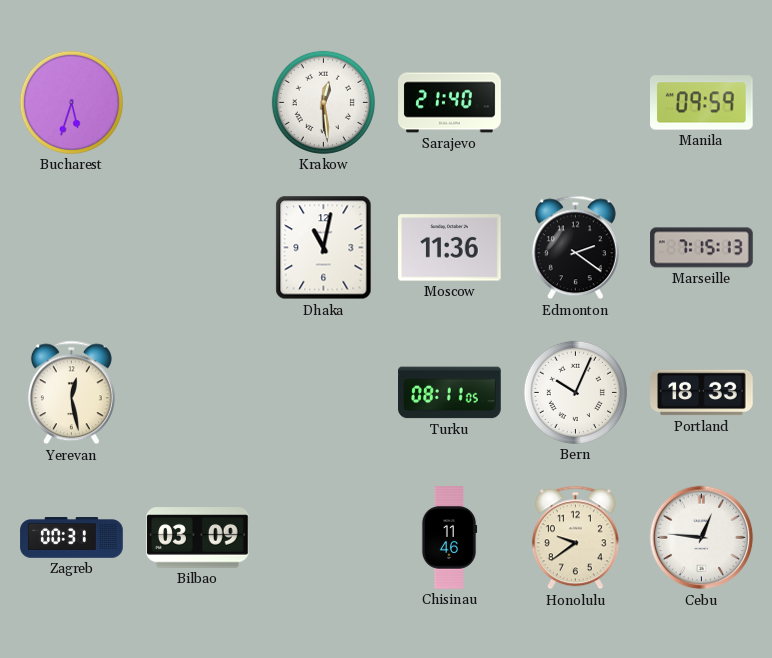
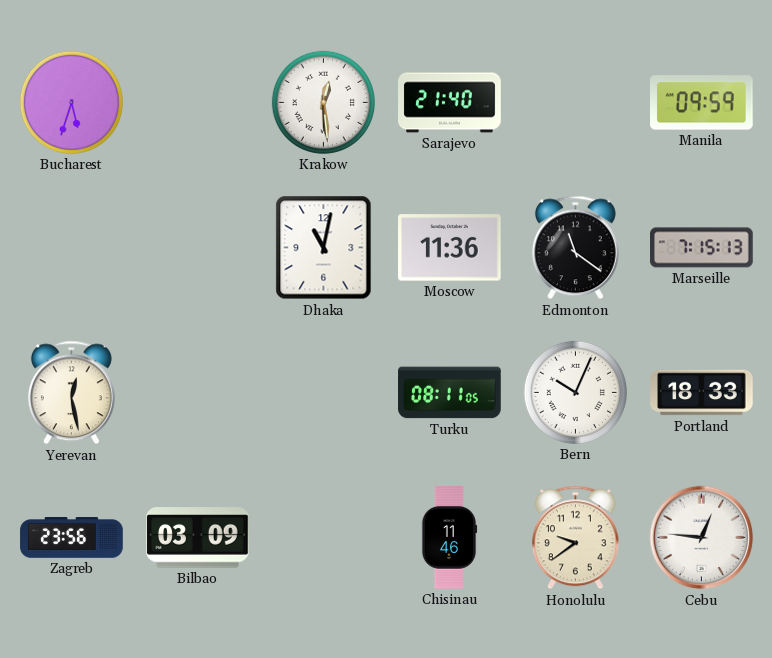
Edmonton: 2:21 -> 11:21
Zagreb: 00:31 -> 23:56
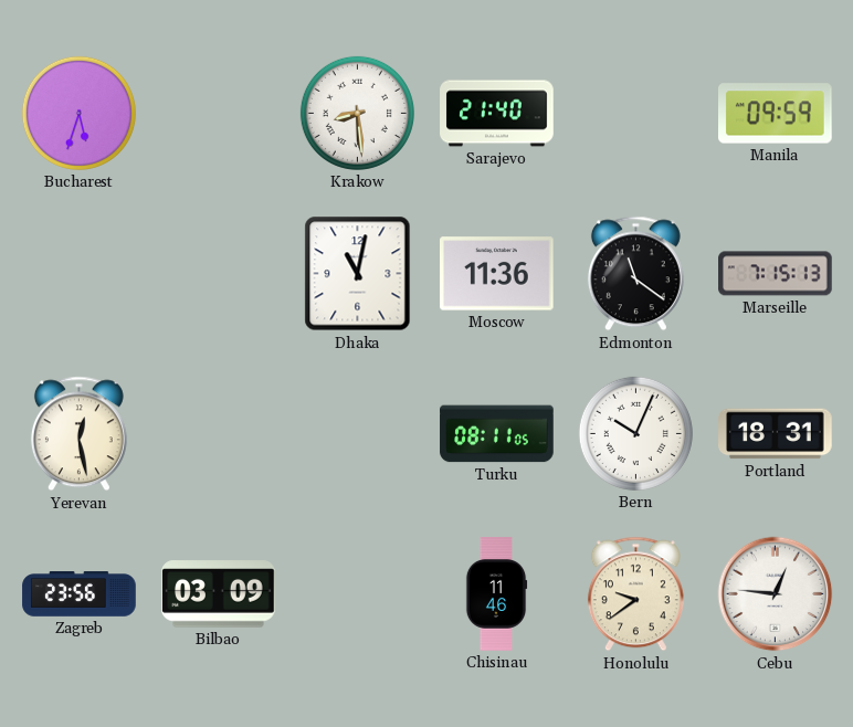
Krakow: 12:29 -> 8:29
Portland: 18:33 -> 18:31
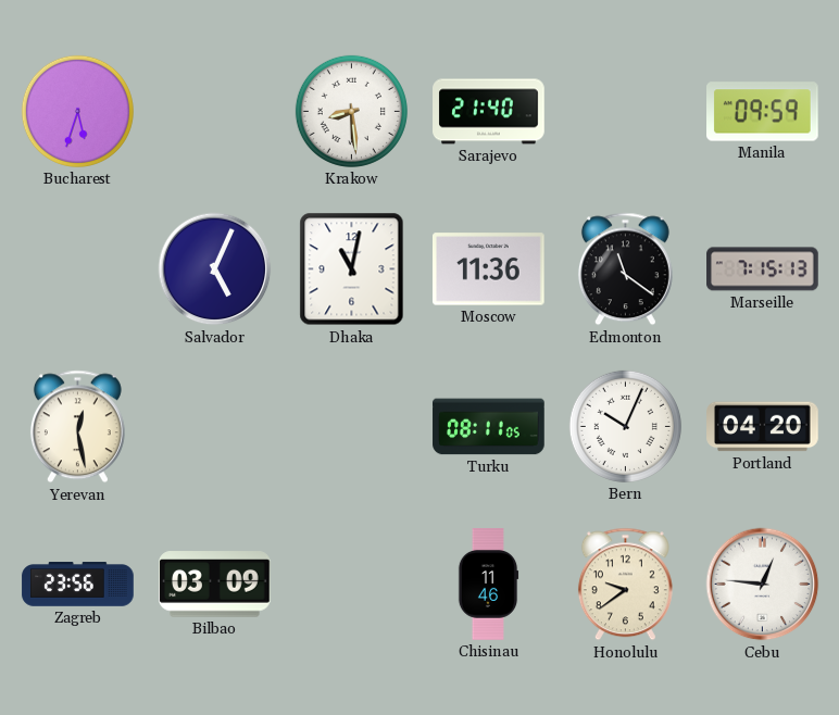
Salvador: none -> 5:04
Portland: 18:31 -> 04:20
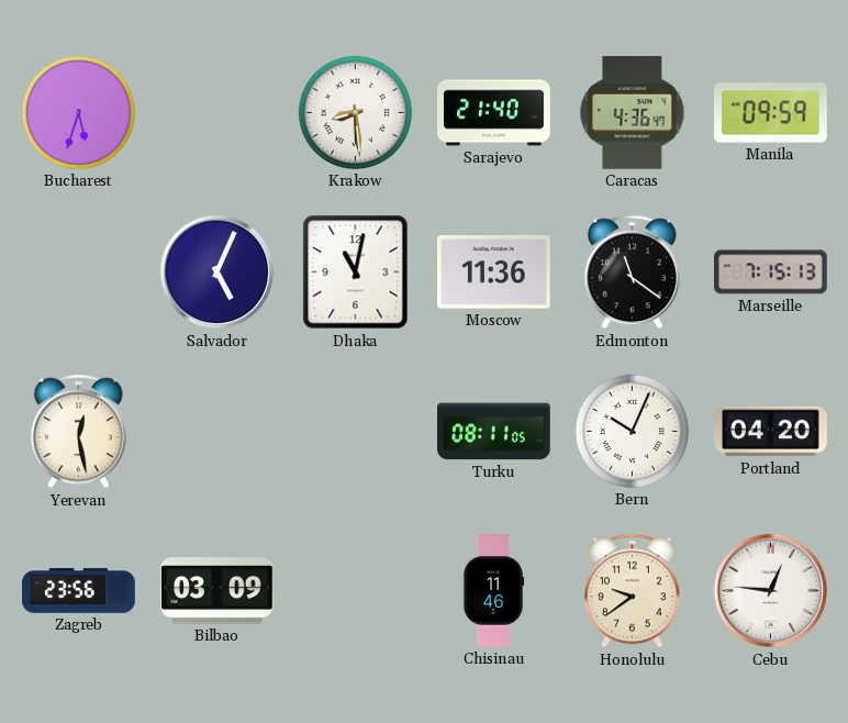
Caracas: none -> 4:36
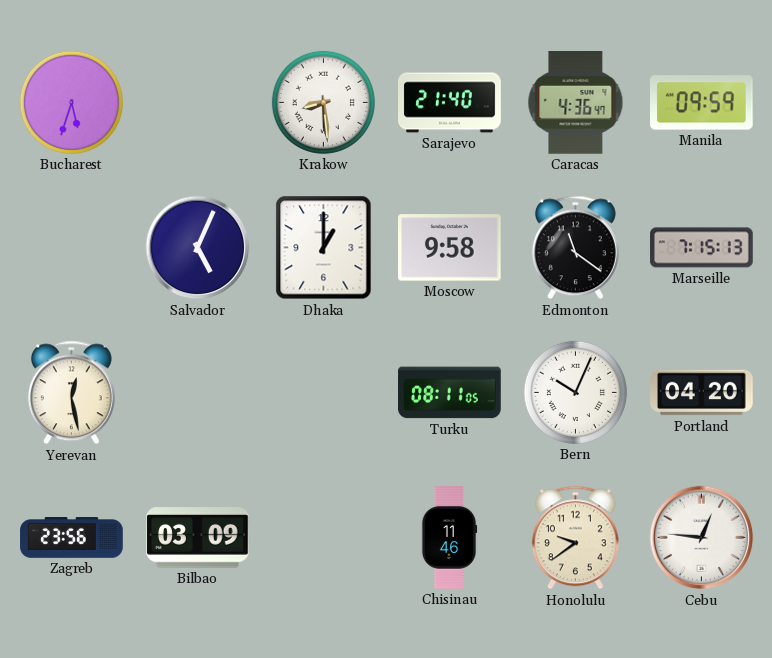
Dhaka: 11:02 -> 1:00
Moscow: 11:36 -> 9:58
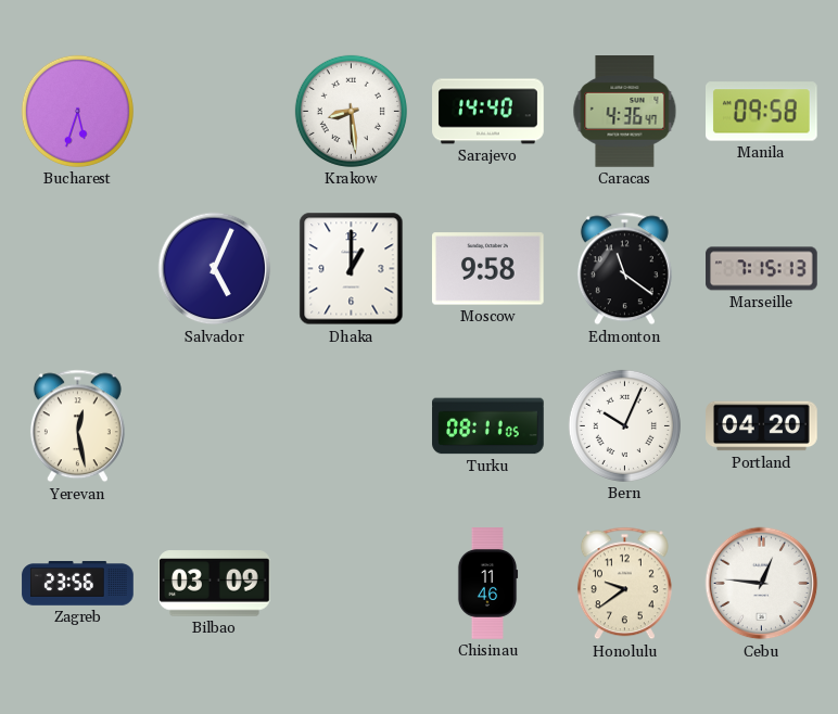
Sarajevo: 21:40 -> 14:40
Manila: 09:59 -> 09:58
